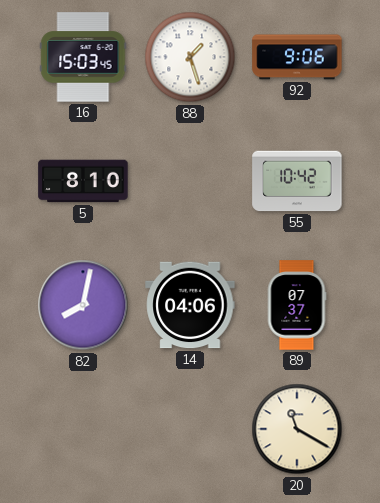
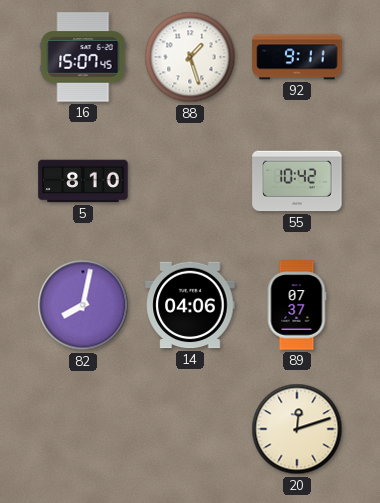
16: 15:03 -> 15:07
92: 9:06 -> 9:11
20: 11:20 -> 12:12
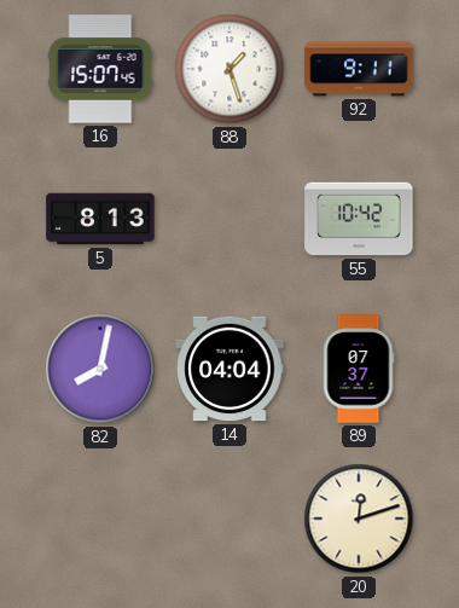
5: 8:10 -> 8:13
14: 04:06 -> 04:04
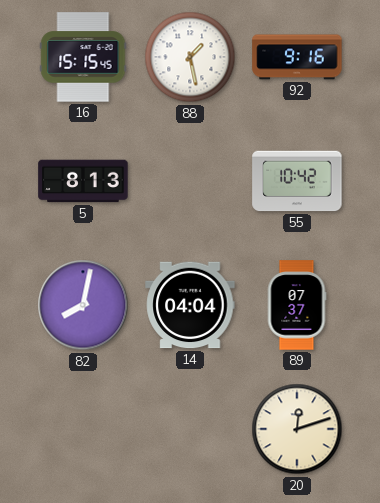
16: 15:07 -> 15:15
88: 1:27 -> 1:28
92: 9:11 -> 9:16
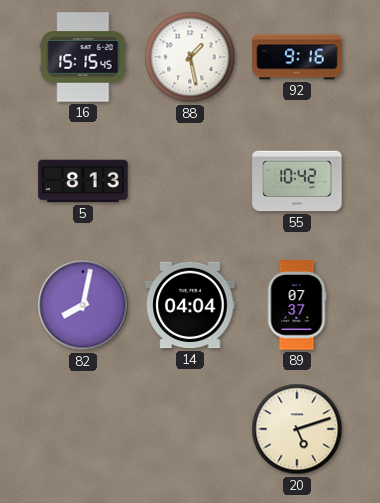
20: 12:12 -> 5:12
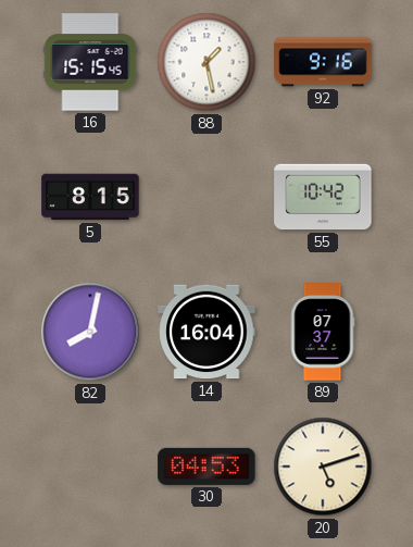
5: 8:13 -> 8:15
14: 04:04 -> 16:04
30: none -> 04:53
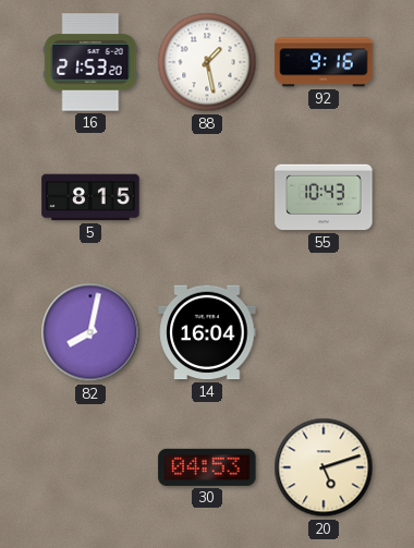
16: 15:15 -> 21:53
55: 10:42 -> 10:43
89: 07:37 -> none
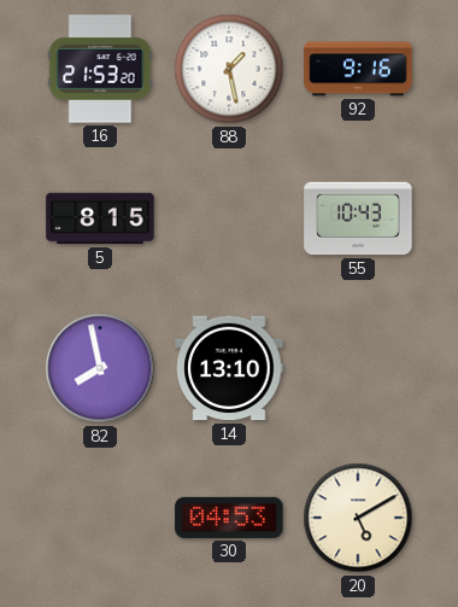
82: 8:02 -> 7:58
14: 16:04 -> 13:10
20: 5:12 -> 5:10
